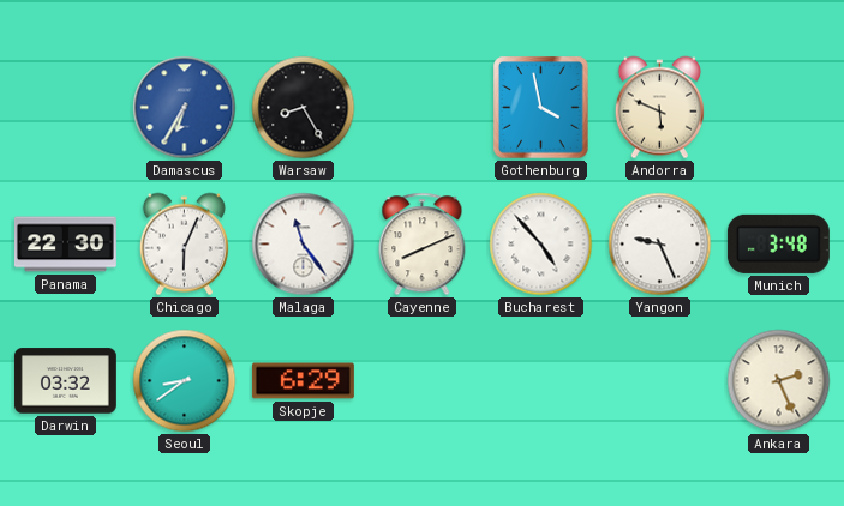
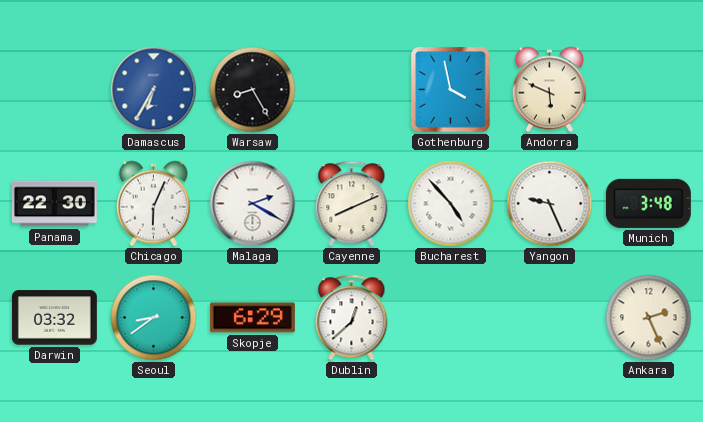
Malaga: 11:24 -> 2:20
Dublin: none -> 12:38
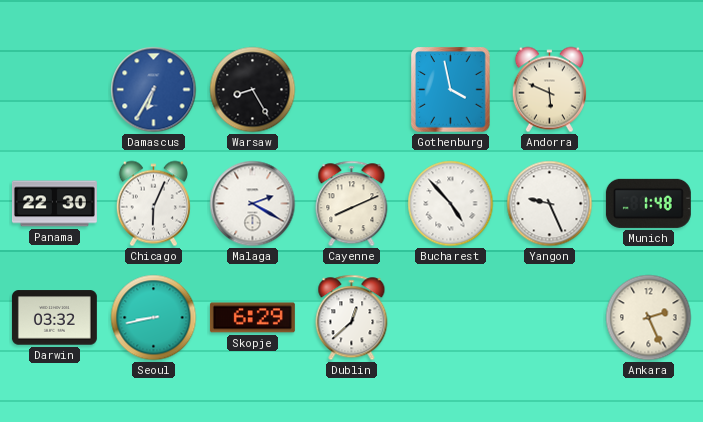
Munich: 3:48 -> 1:48
Seoul: 8:39 -> 8:43
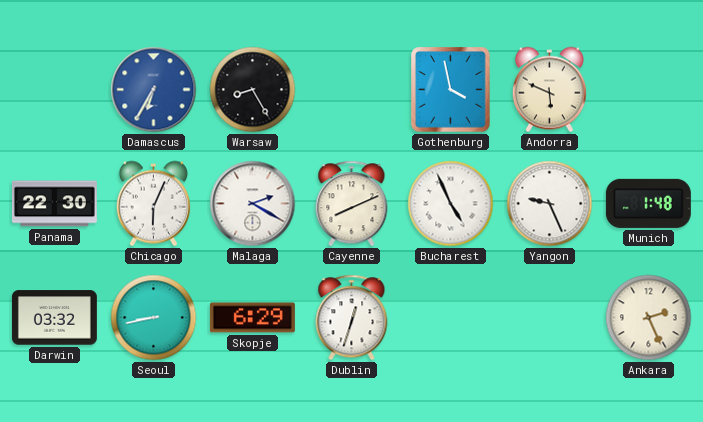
Bucharest: 4:53 -> 4:56
Dublin: 12:38 -> 12:33
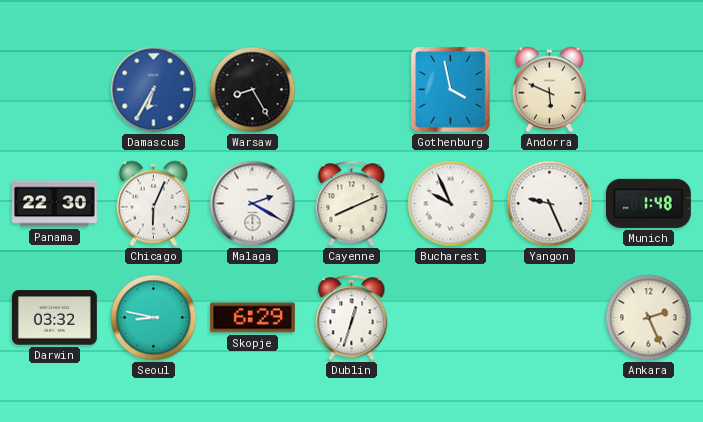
Bucharest: 4:56 -> 9:56
Seoul: 8:43 -> 8:47
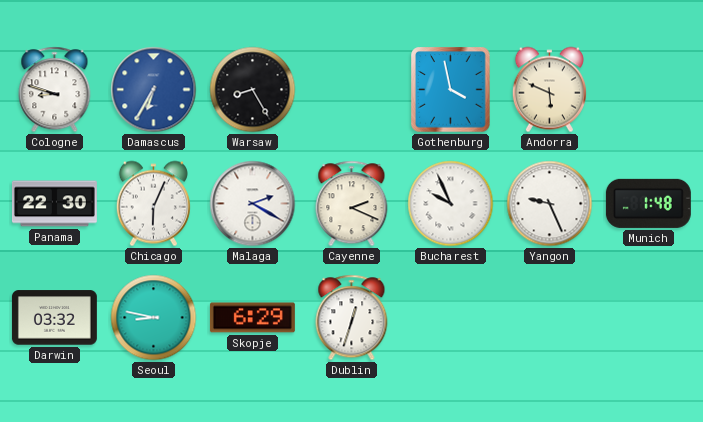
Cologne: none -> 8:48
Cayenne: 8:11 -> 2:19
Ankara: 2:26 -> none
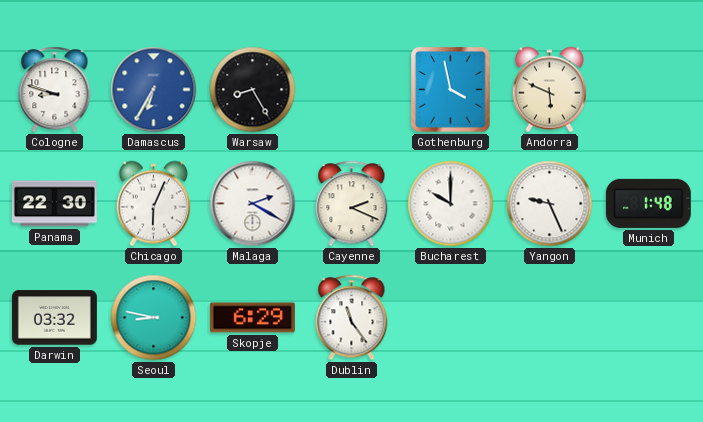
Bucharest: 9:56 -> 10:00
Dublin: 12:33 -> 11:24
